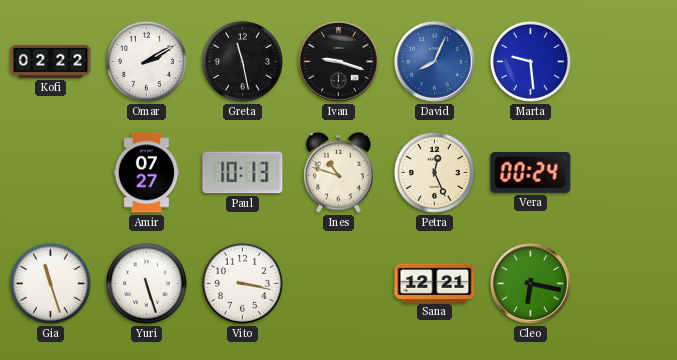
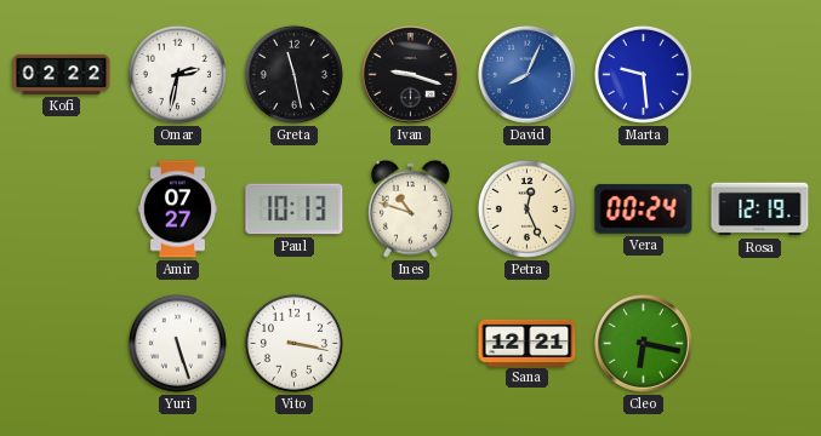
Omar: 2:10 -> 2:32
Rosa: none -> 12:19
Gia: 11:27 -> none
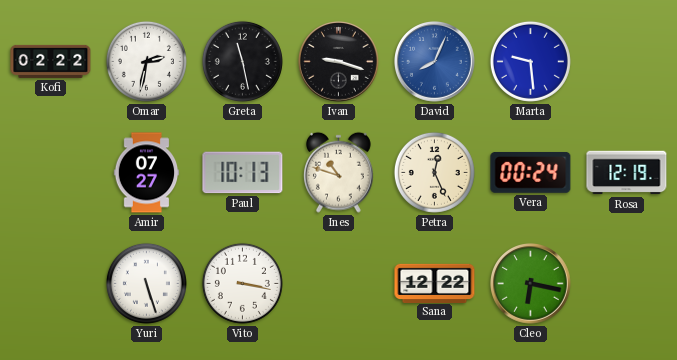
Sana: 12:21 -> 12:22
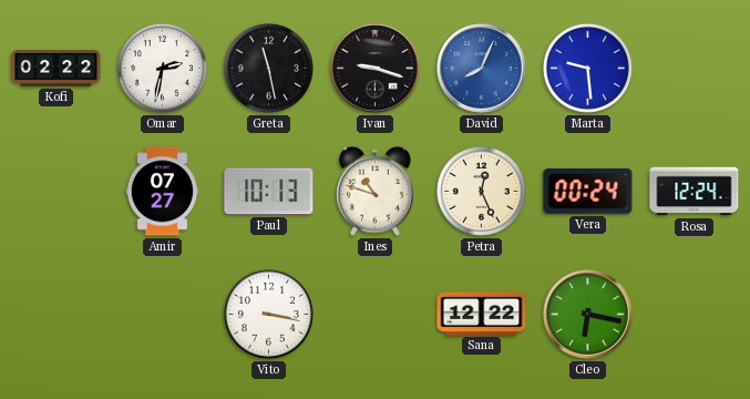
Rosa: 12:19 -> 12:24
Yuri: 5:27 -> none
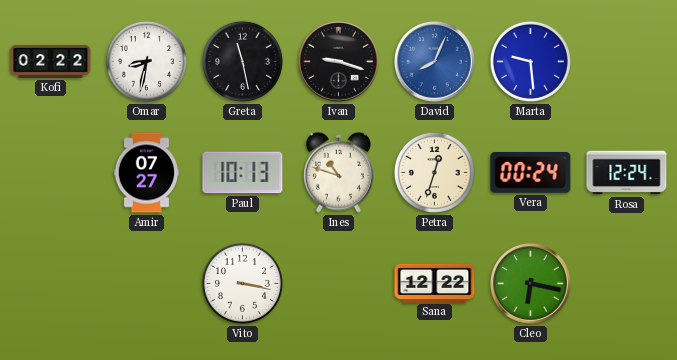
Omar: 2:32 -> 8:32
Petra: 12:26 -> 12:33
